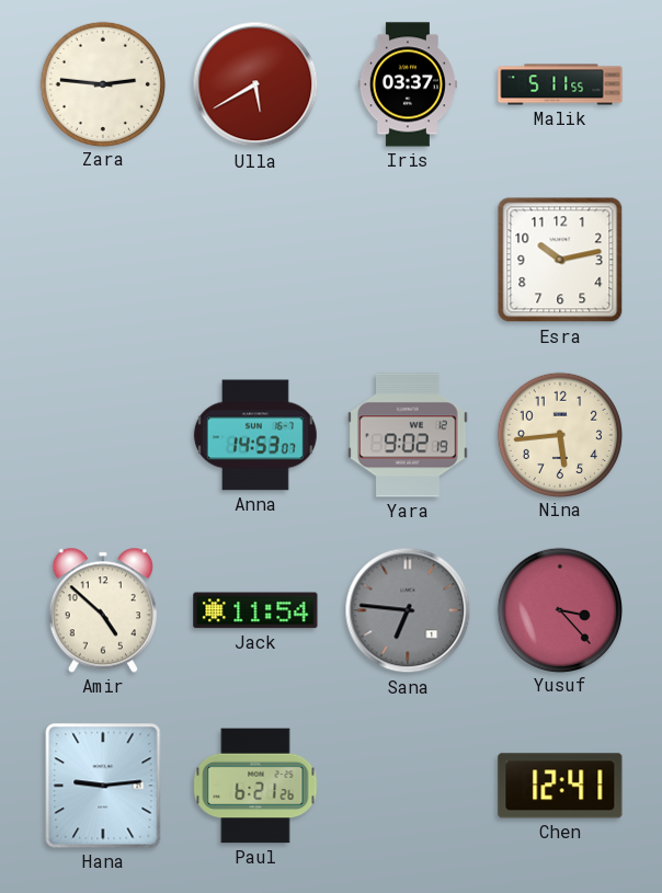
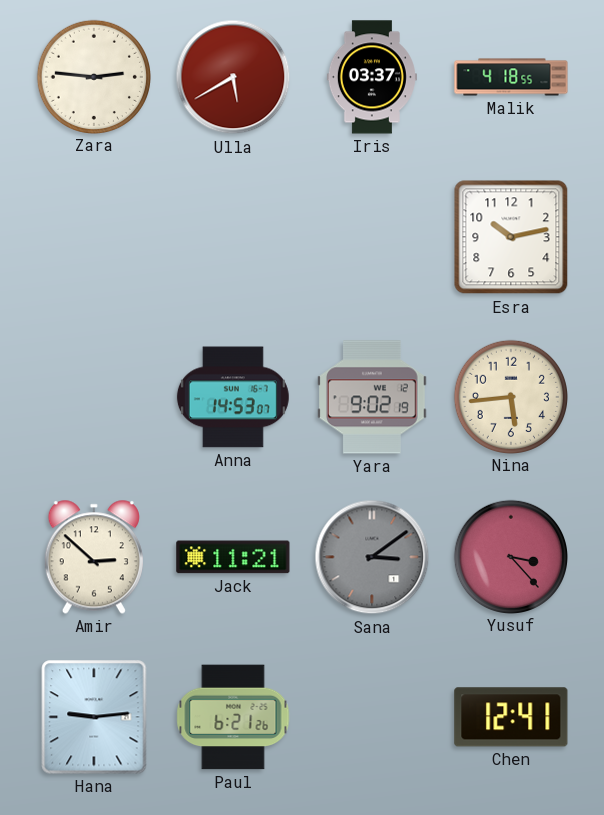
Malik: 5:11 -> 4:18
Amir: 4:52 -> 2:52
Jack: 11:54 -> 11:21
Sana: 6:46 -> 3:09
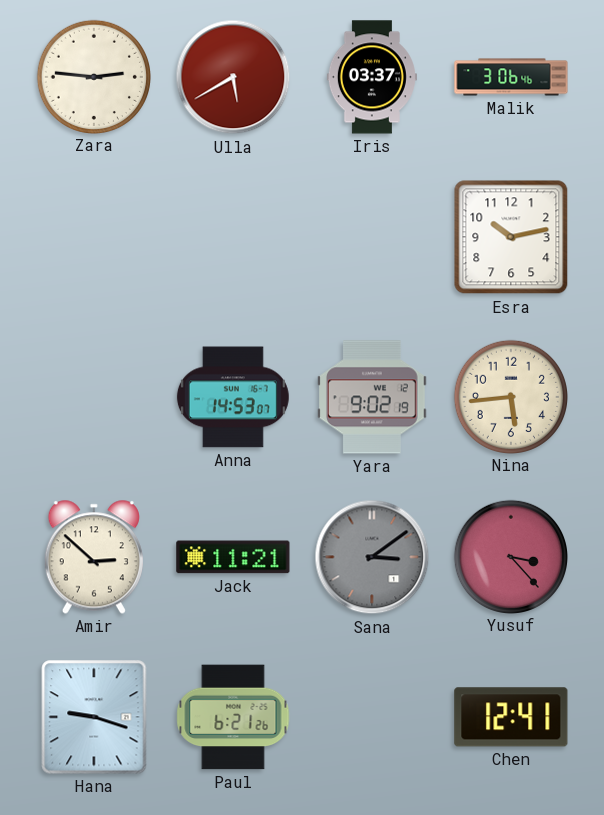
Malik: 4:18 -> 3:06
Hana: 9:14 -> 9:18
